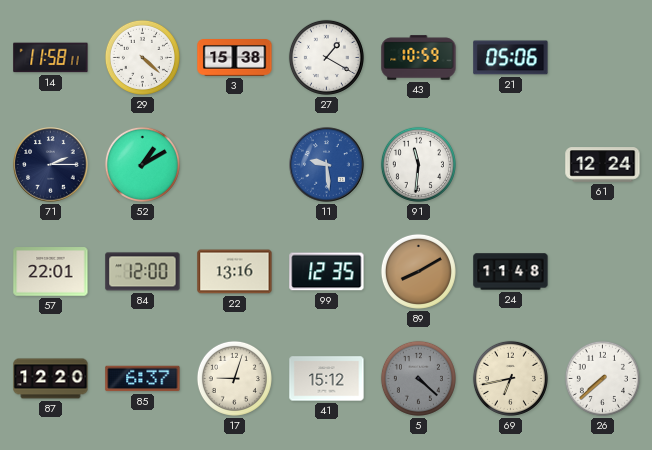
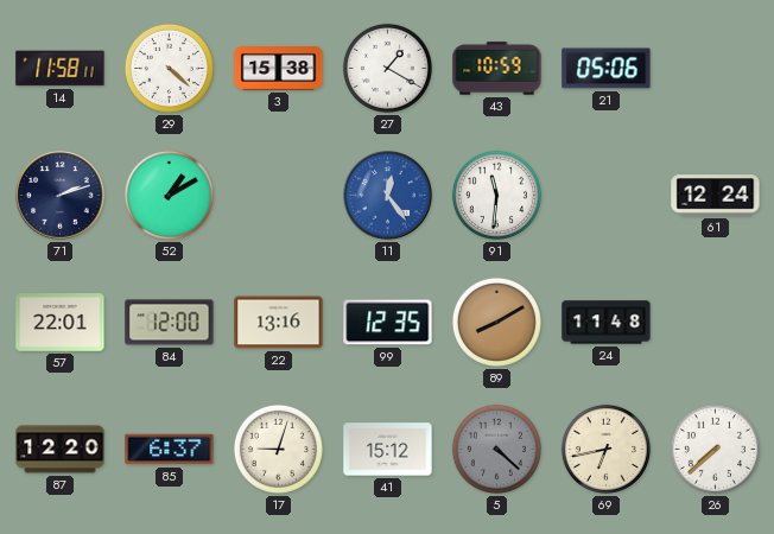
71: 2:15 -> 2:12
11: 9:29 -> 12:24
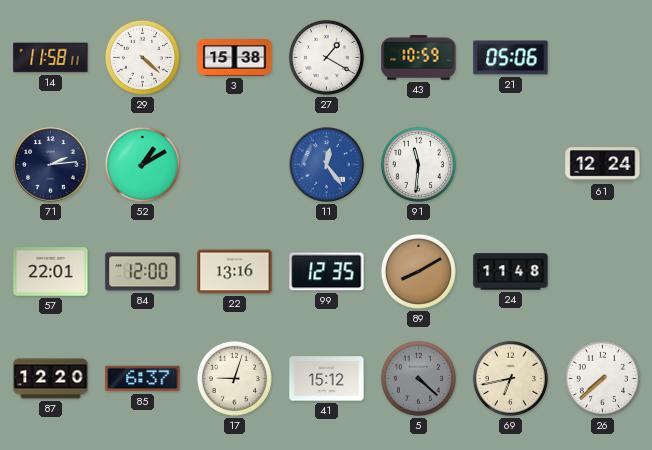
71: 2:12 -> 2:14
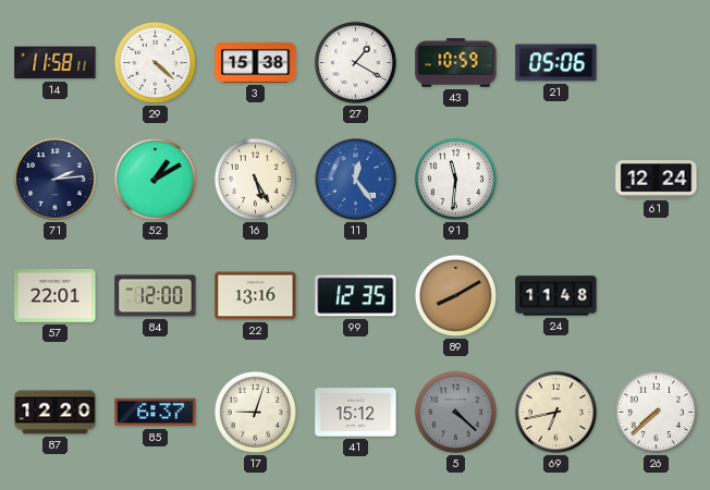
16: none -> 5:25
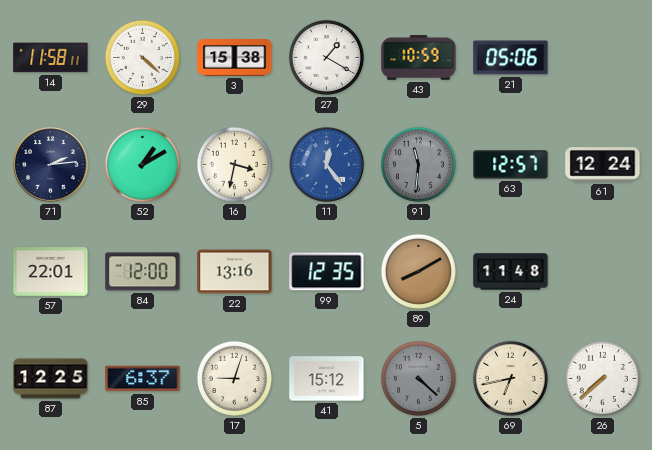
16: 5:25 -> 3:32
91 dial: white -> grey
63: none -> 12:57
87: 12:20 -> 12:25
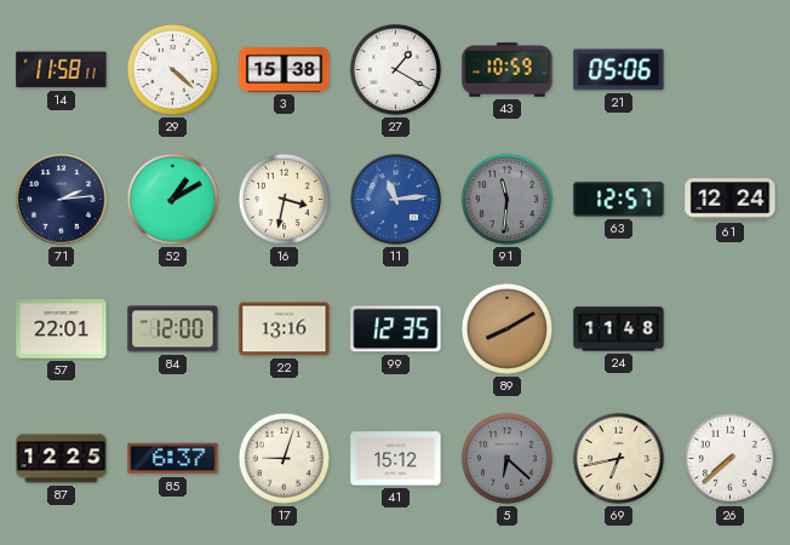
11: 12:24 -> 11:14
5: 4:22 -> 6:22
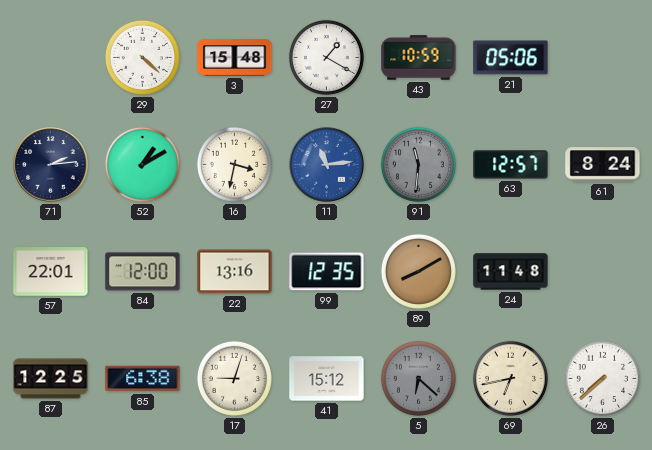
14: 11:58 -> none
3: 15:38 -> 15:48
61: 12:24 -> 8:24
85: 6:37 -> 6:38
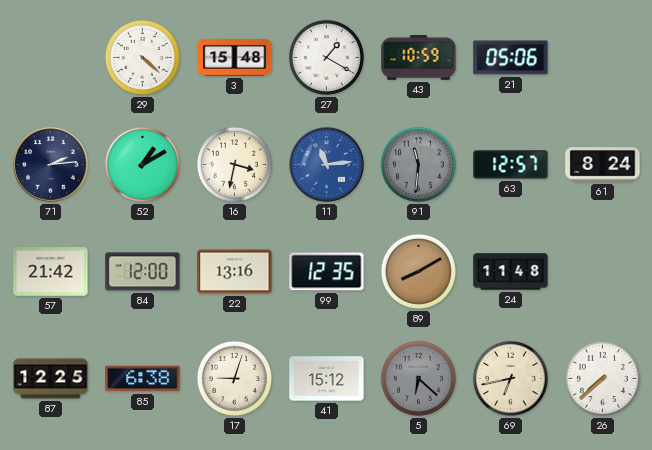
57: 22:01 -> 21:42
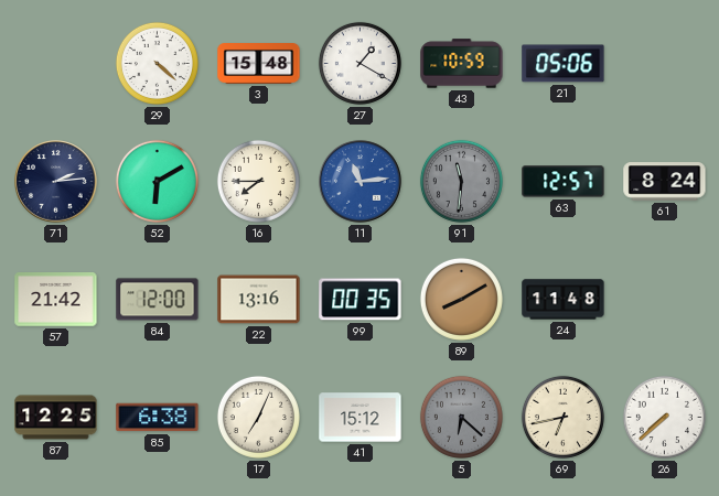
52: 1:10 -> 6:10
16: 3:32 -> 7:45
99: 12:35 -> 00:35
17: 9:03 -> 7:04
